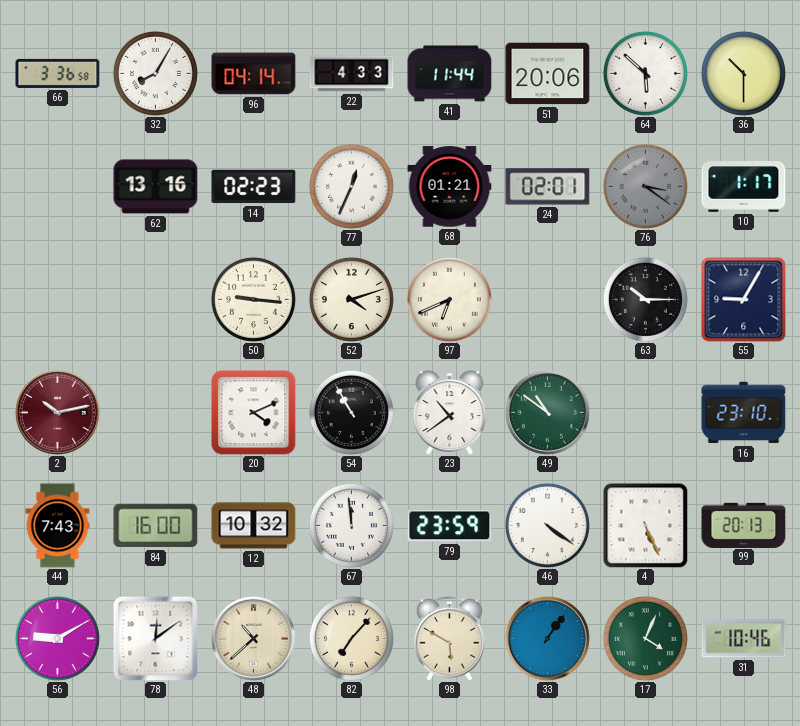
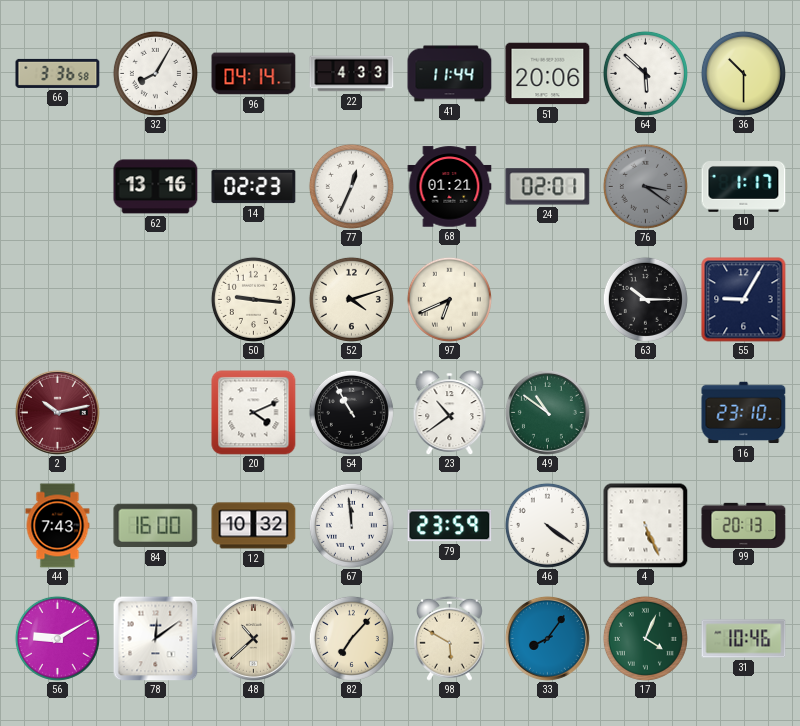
33: 1:06 -> 8:06
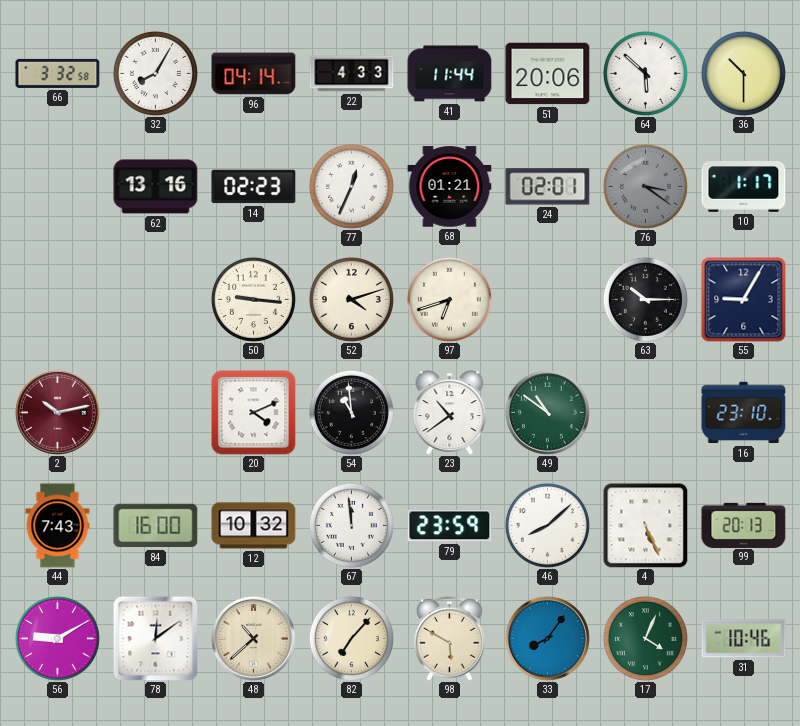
66: 3:36 -> 3:32
97: 6:41 -> 6:42
54: 10:55 -> 10:59
46: 4:21 -> 8:08
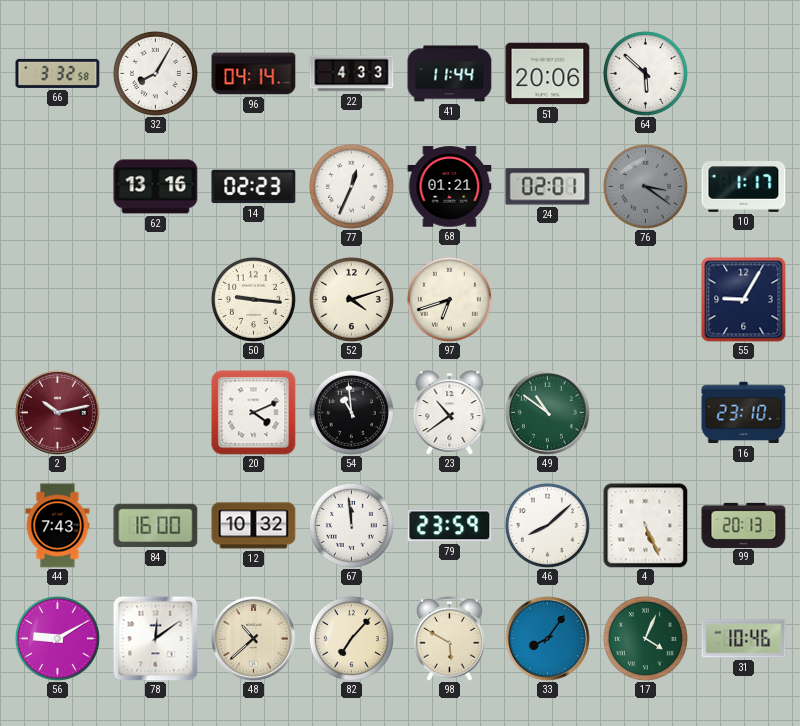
36: 10:30 -> none
63: 10:15 -> none
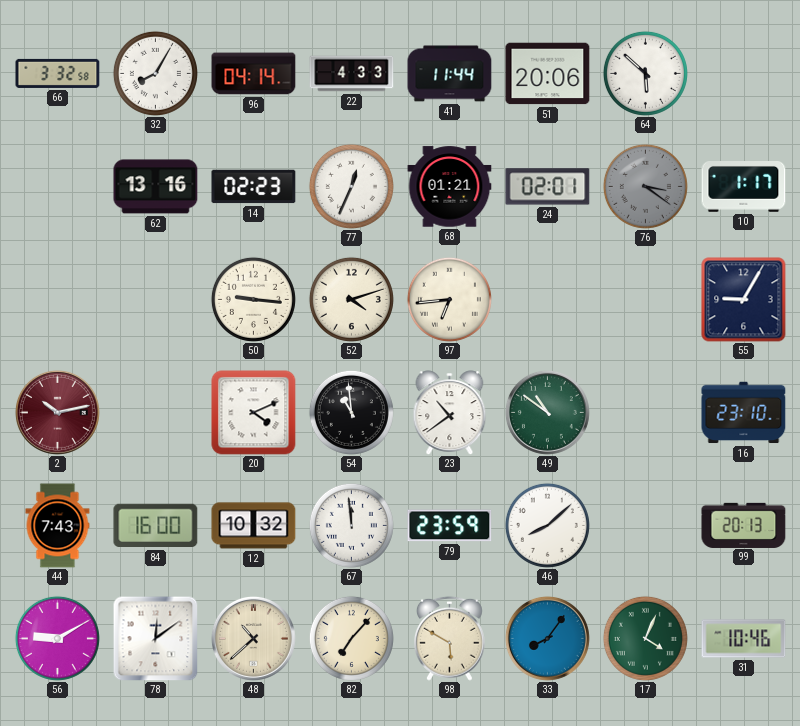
97: 6:42 -> 6:44
4: 5:26 -> none
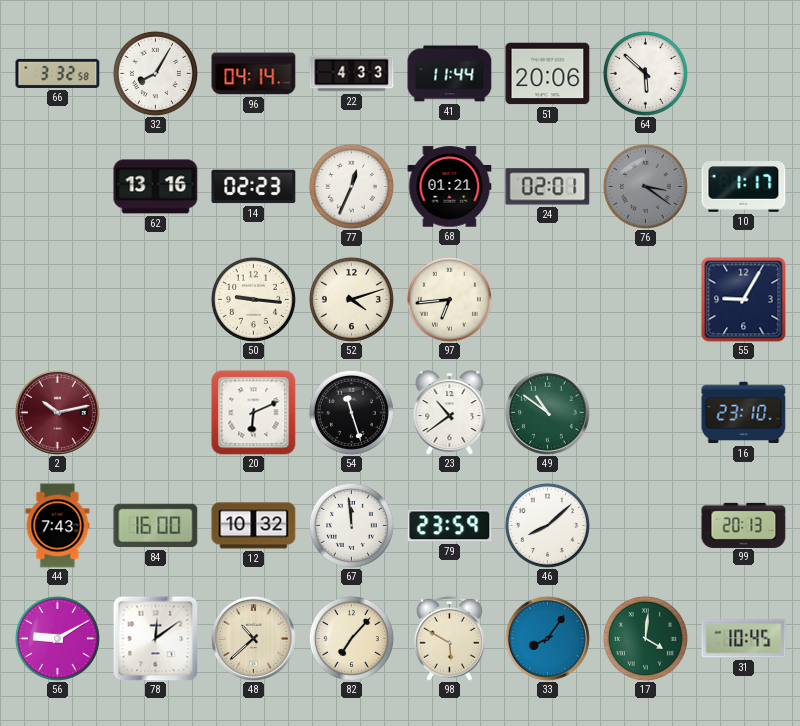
20: 4:11 -> 6:11
54: 10:59 -> 11:27
17: 4:04 -> 4:01
31: 10:46 -> 10:45
